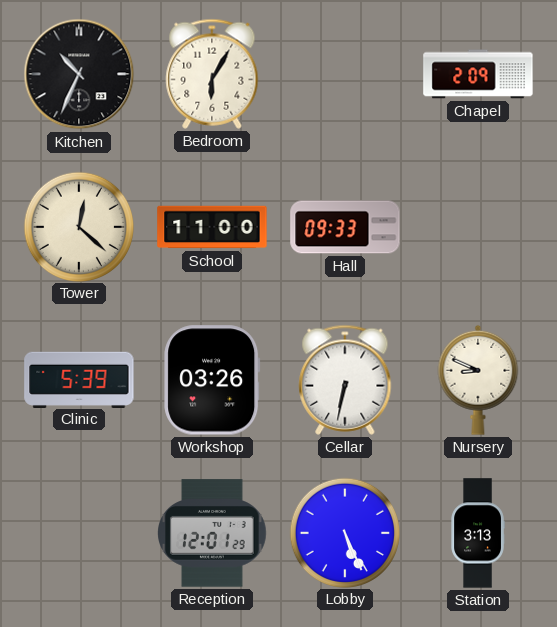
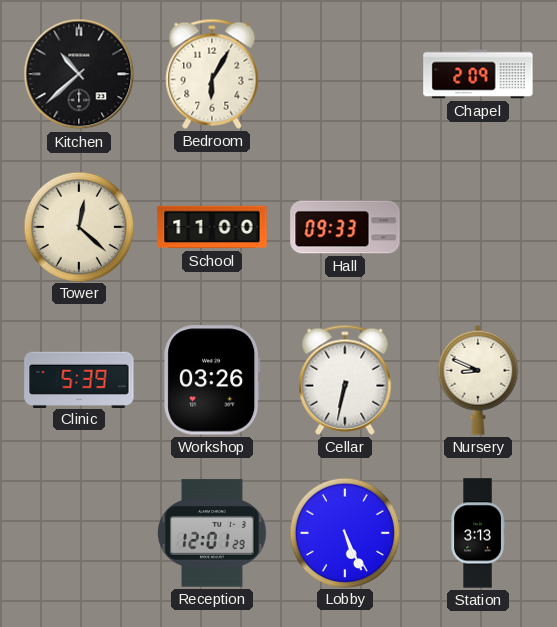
Kitchen: 10:34 -> 10:38
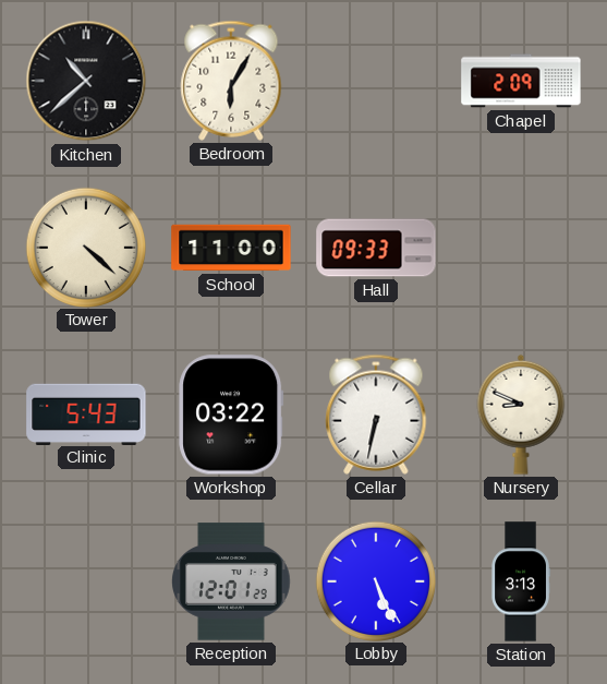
Tower: 12:22 -> 4:22
Clinic: 5:39 -> 5:43
Workshop: 03:26 -> 03:22
